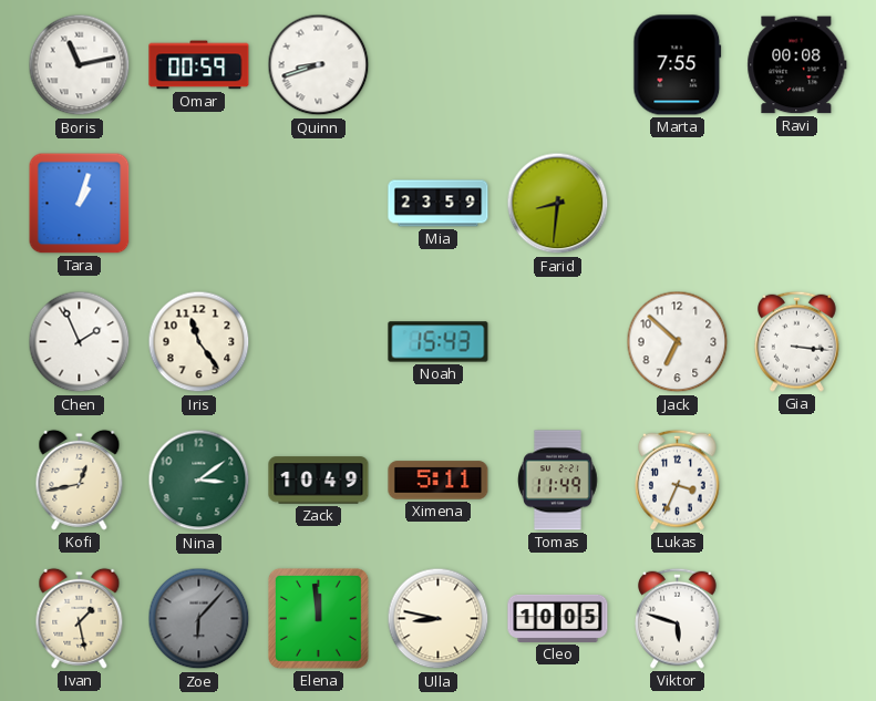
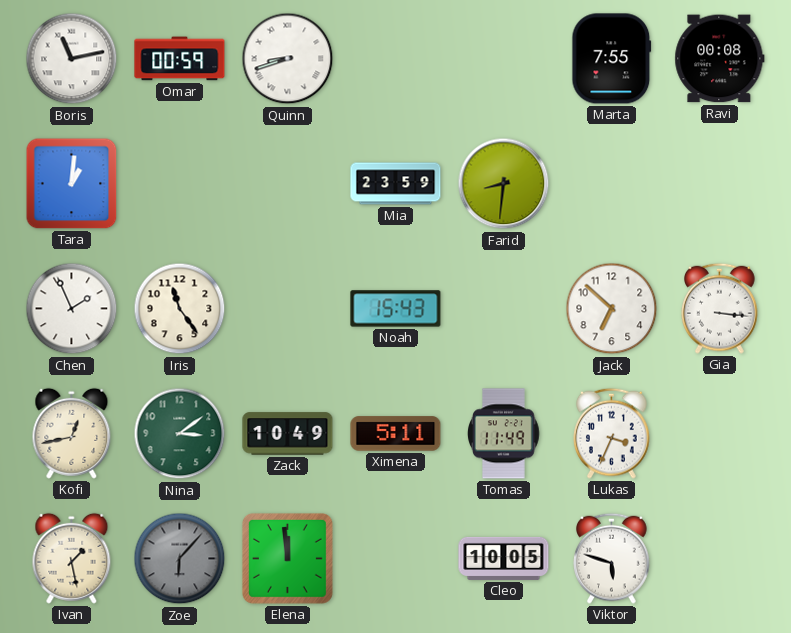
Tara: 1:03 -> 1:01
Ulla: 8:47 -> none
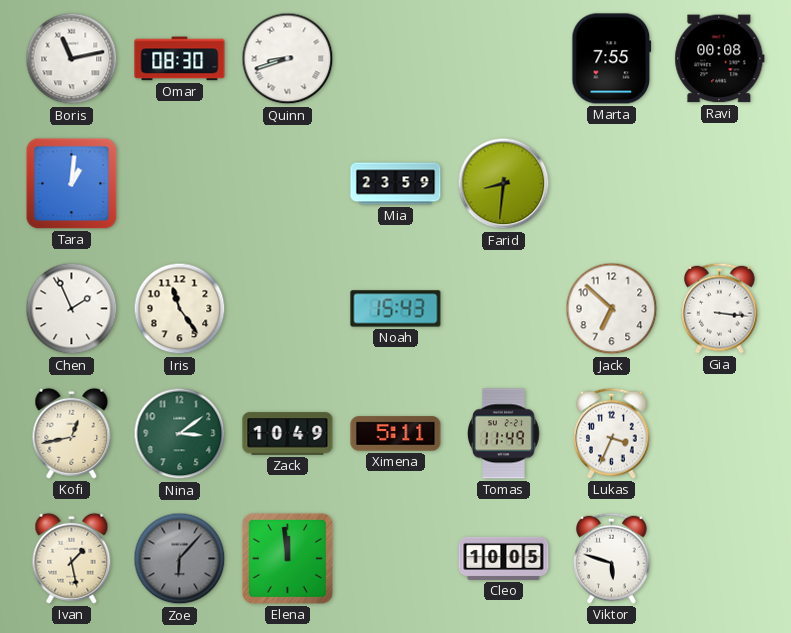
Omar: 00:59 -> 08:30
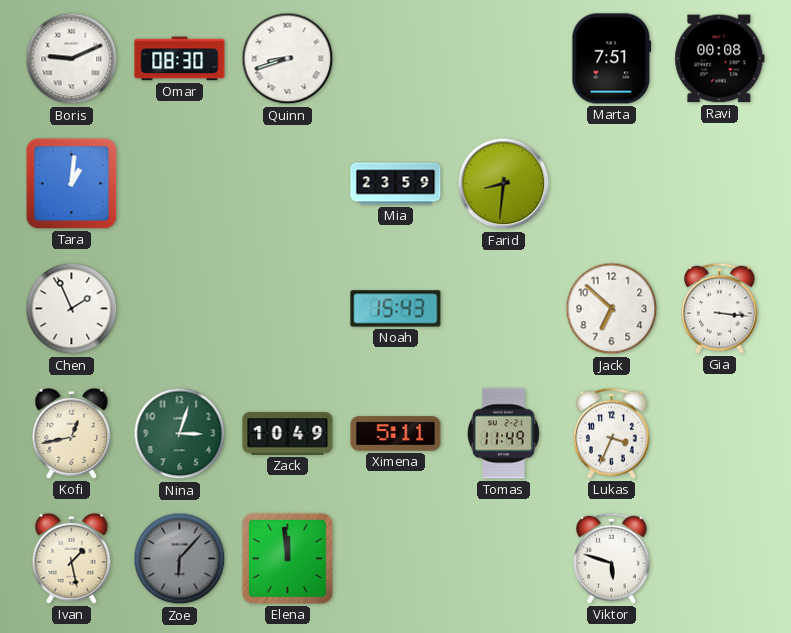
Boris: 11:13 -> 9:11
Marta: 7:55 -> 7:51
Iris: 11:24 -> none
Nina: 3:09 -> 3:03
Cleo: 10:05 -> none
